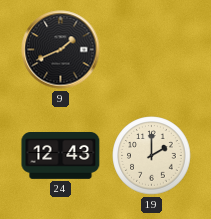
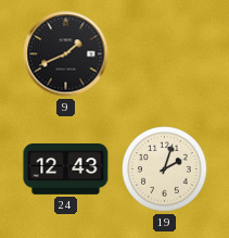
19: 2:00 -> 2:03
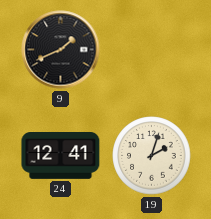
24: 12:43 -> 12:41
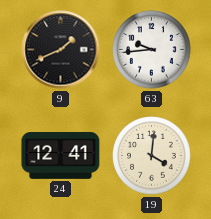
63: none -> 9:44
19: 2:03 -> 4:01
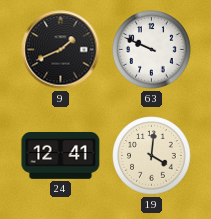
63: 9:44 -> 9:49
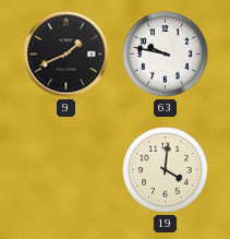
63: 9:49 -> 9:47
24: 12:41 -> none
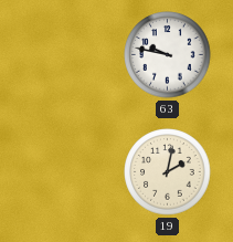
9: 1:41 -> none
19: 4:01 -> 2:02
